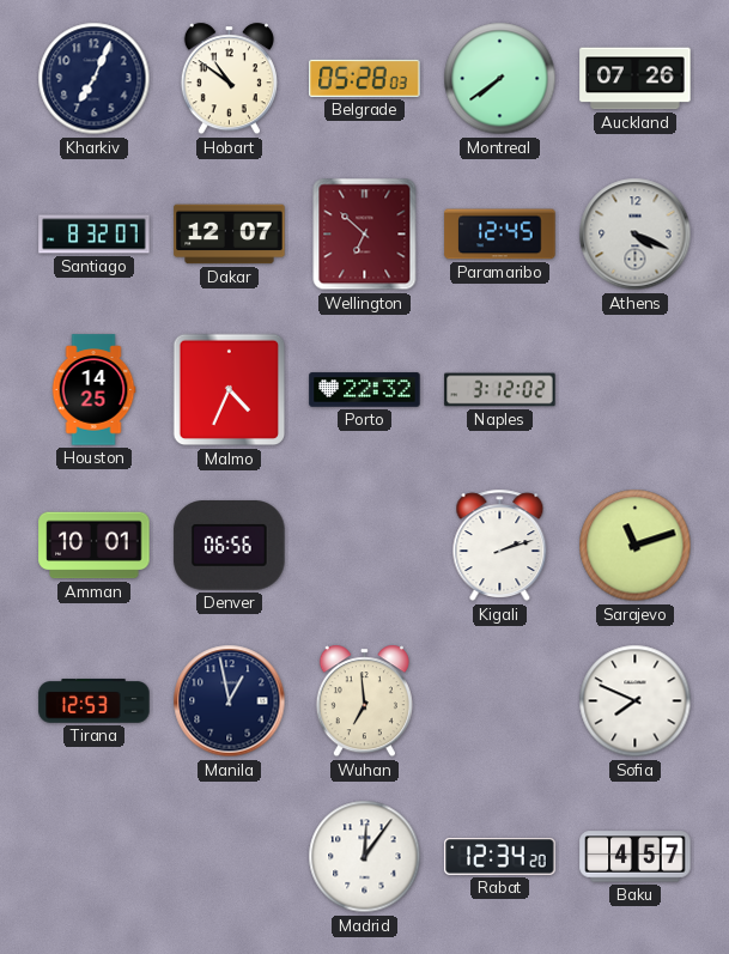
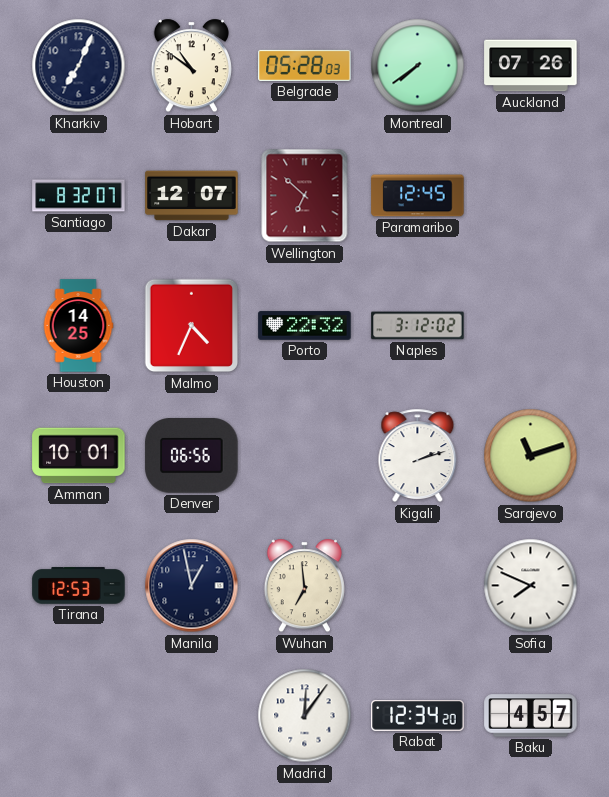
Athens: 4:19 -> none
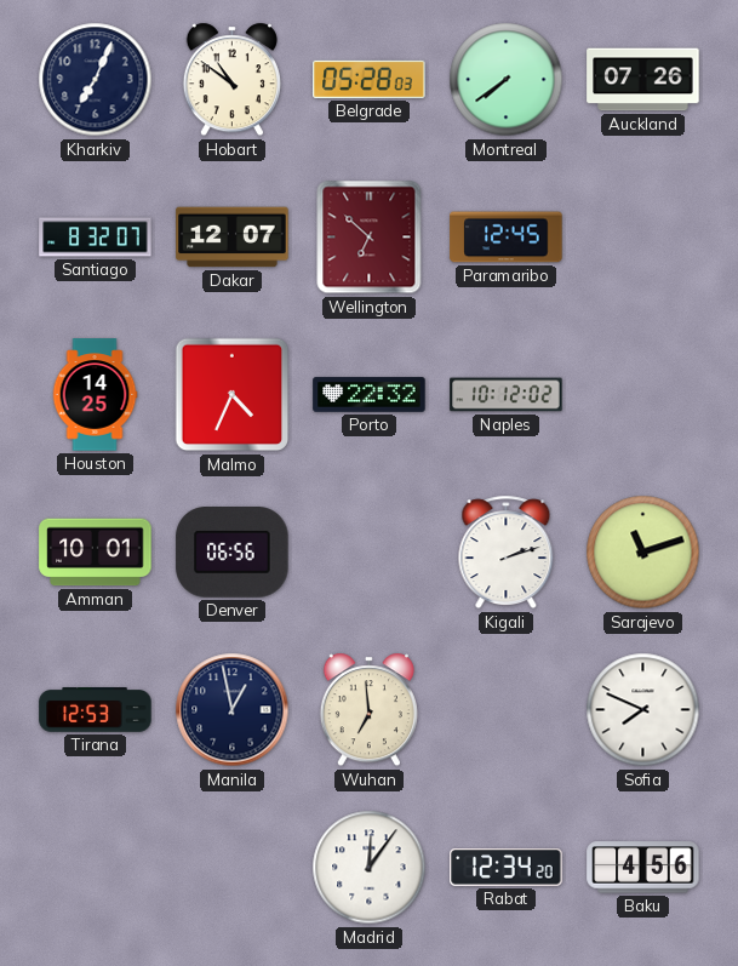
Naples: 3:12 -> 10:12
Baku: 4:57 -> 4:56
